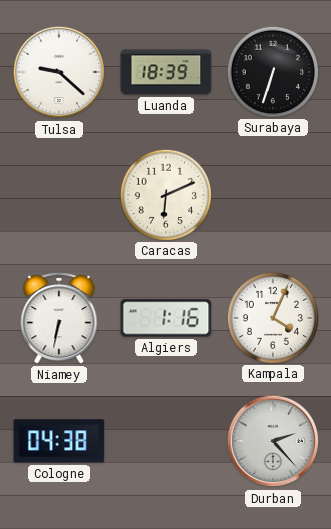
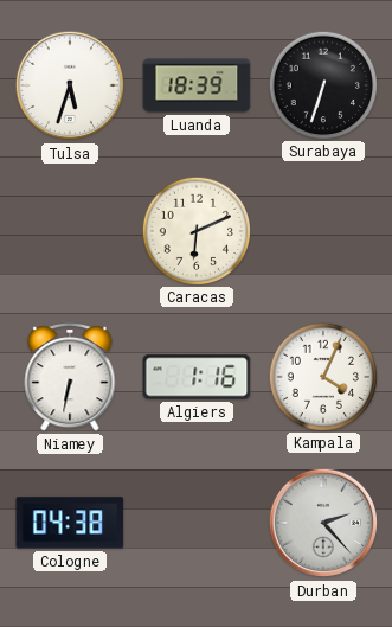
Tulsa: 9:22 -> 5:33
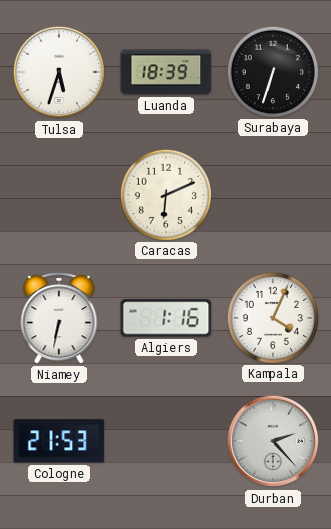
Cologne: 04:38 -> 21:53
